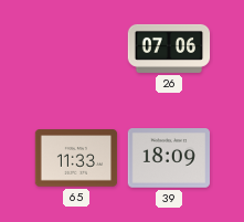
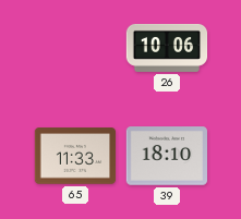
26: 07:06 -> 10:06
39: 18:09 -> 18:10
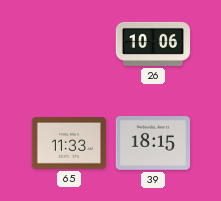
39: 18:10 -> 18:15
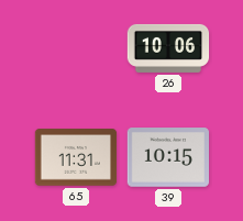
65: 11:33 -> 11:31
39: 18:15 -> 10:15
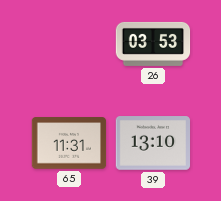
26: 10:06 -> 03:53
39: 10:15 -> 13:10
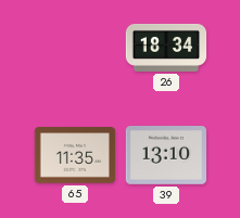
26: 03:53 -> 18:34
65: 11:31 -> 11:35
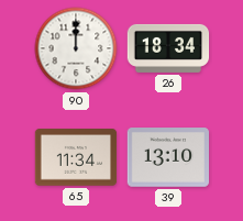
90: none -> 12:00
65: 11:35 -> 11:34
